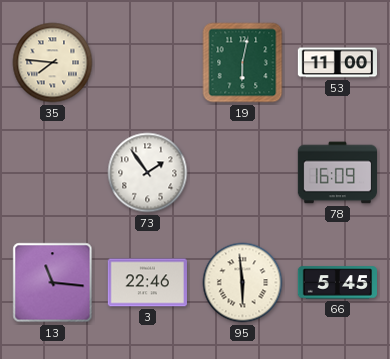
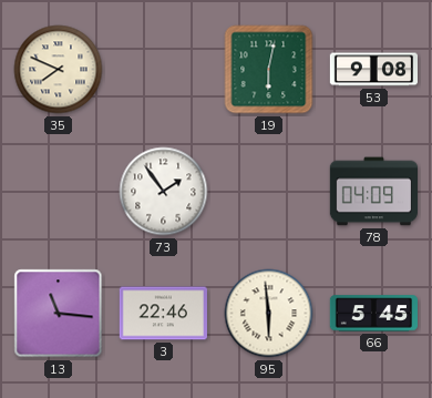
35: 7:46 -> 7:49
53: 11:00 -> 9:08
78: 16:09 -> 04:09
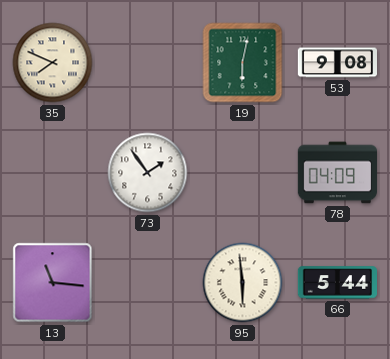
3: 22:46 -> none
66: 5:45 -> 5:44
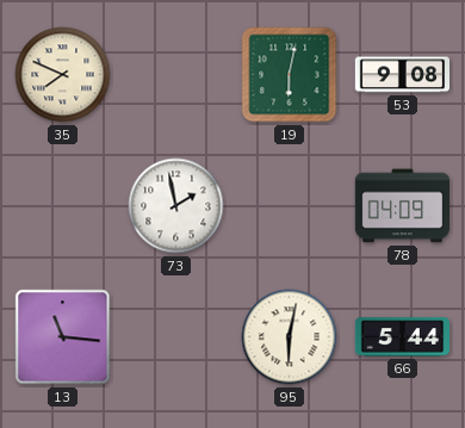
73: 1:54 -> 1:58
95: 5:59 -> 6:02
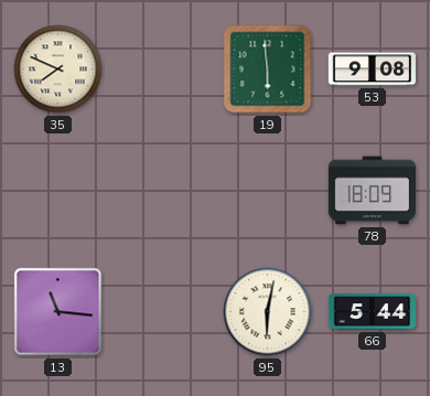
19: 6:02 -> 5:59
73: 1:58 -> none
78: 04:09 -> 18:09
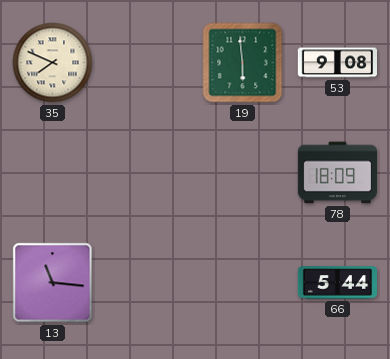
95: 6:02 -> none
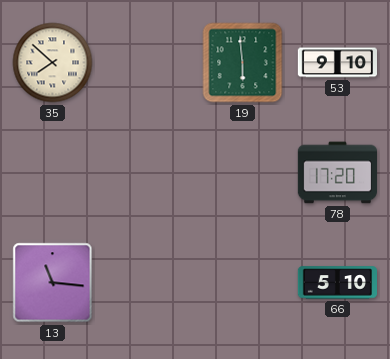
35: 7:49 -> 7:52
53: 9:08 -> 9:10
78: 18:09 -> 17:20
66: 5:44 -> 5:10
